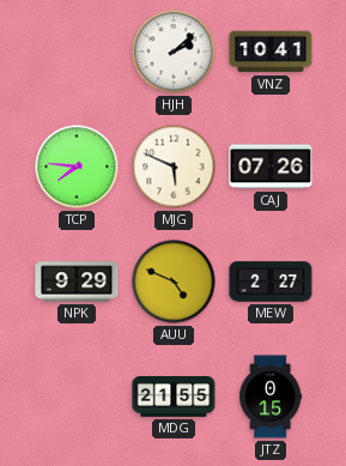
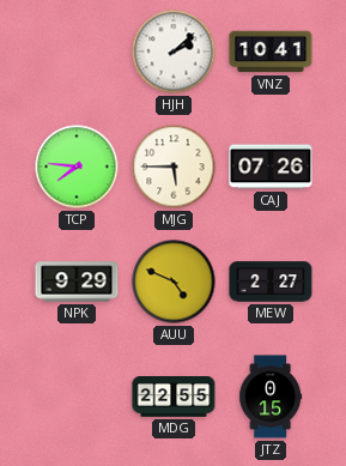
MJG: 5:49 -> 5:45
MDG: 21:55 -> 22:55
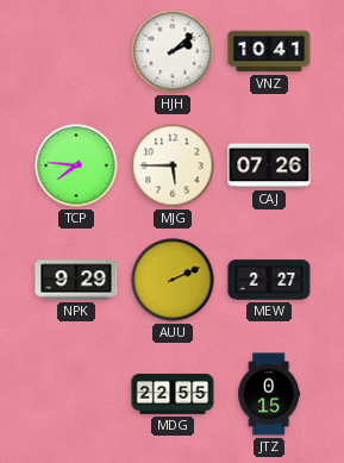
AUU: 4:49 -> 2:11
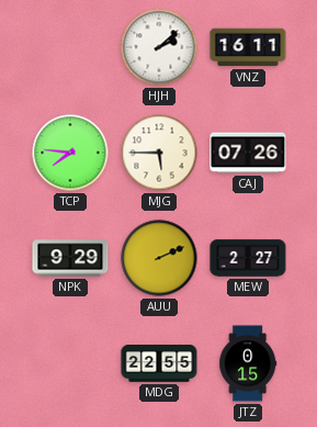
VNZ: 10:41 -> 16:11
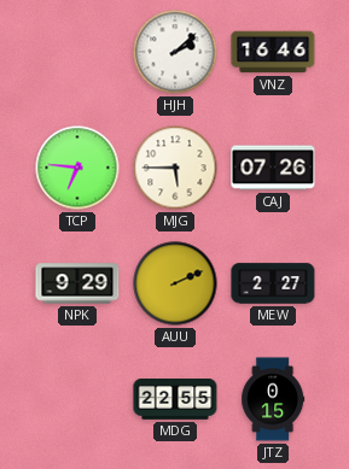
VNZ: 16:11 -> 16:46
TCP: 7:46 -> 6:46
